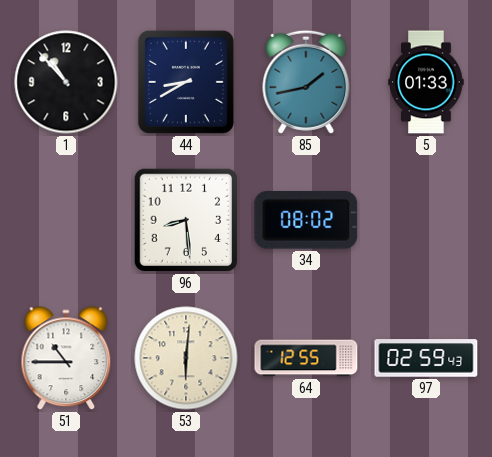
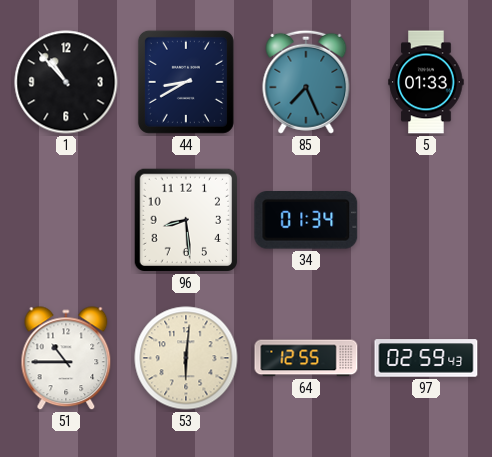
85: 1:43 -> 7:26
34: 08:02 -> 01:34
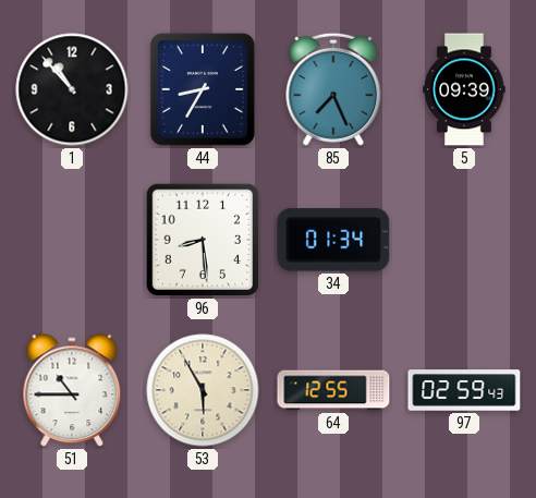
44: 8:40 -> 8:35
5: 01:33 -> 09:39
53: 6:01 -> 5:55
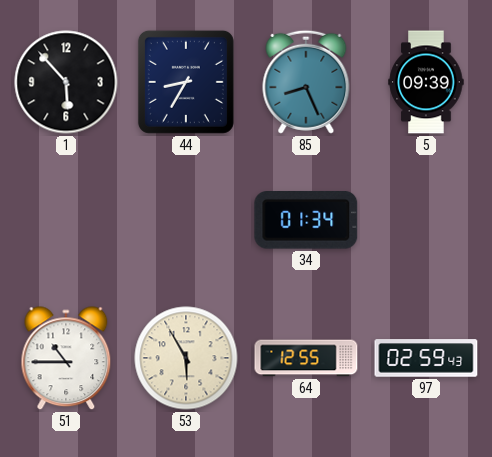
1: 10:53 -> 5:53
85: 7:26 -> 8:26
96: 8:29 -> none
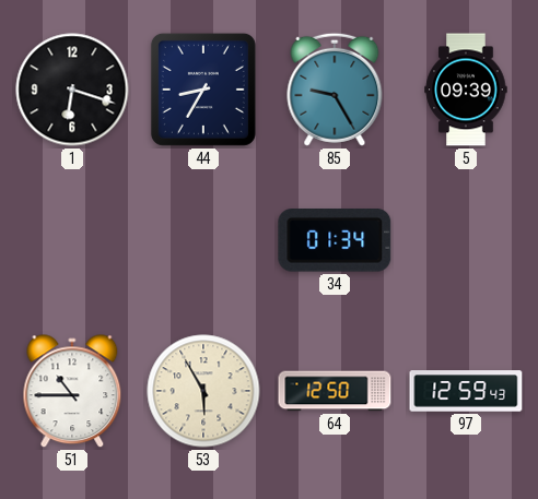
1: 5:53 -> 6:18
85: 8:26 -> 9:25
64: 12:55 -> 12:50
97: 02:59 -> 12:59
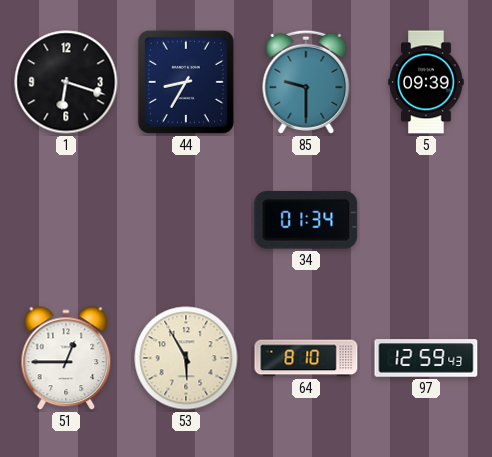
85: 9:25 -> 9:30
51: 10:45 -> 12:45
64: 12:50 -> 8:10
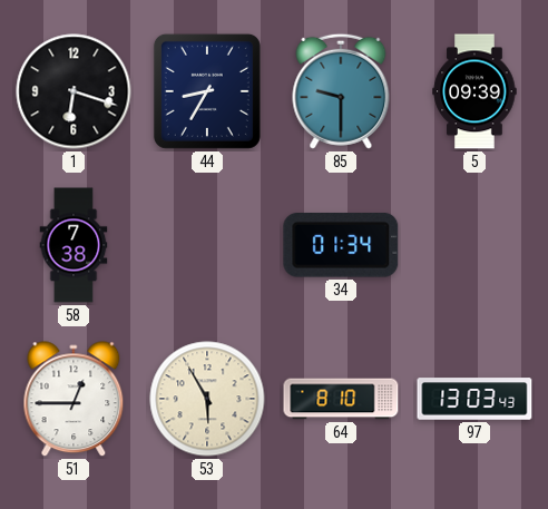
58: none -> 7:38
97: 12:59 -> 13:03
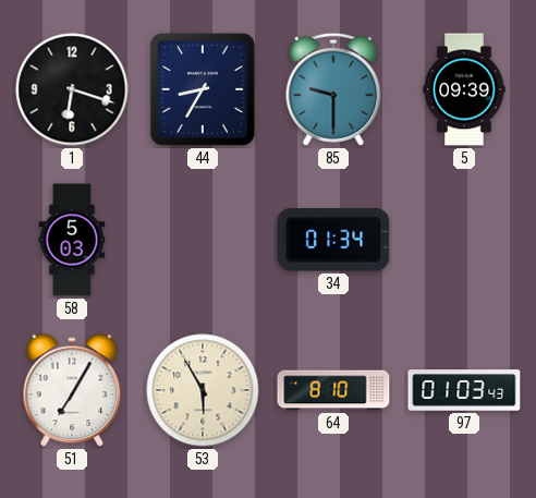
58: 7:38 -> 5:03
51: 12:45 -> 7:05
97: 13:03 -> 01:03
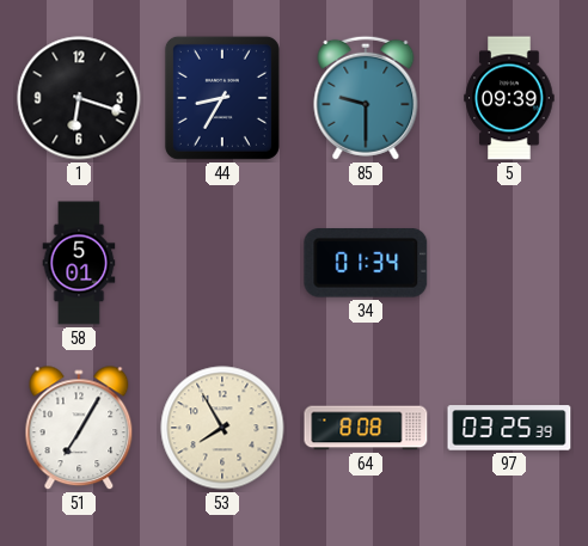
58: 5:03 -> 5:01
53: 5:55 -> 7:55
64: 8:10 -> 8:08
97: 01:03 -> 03:25
